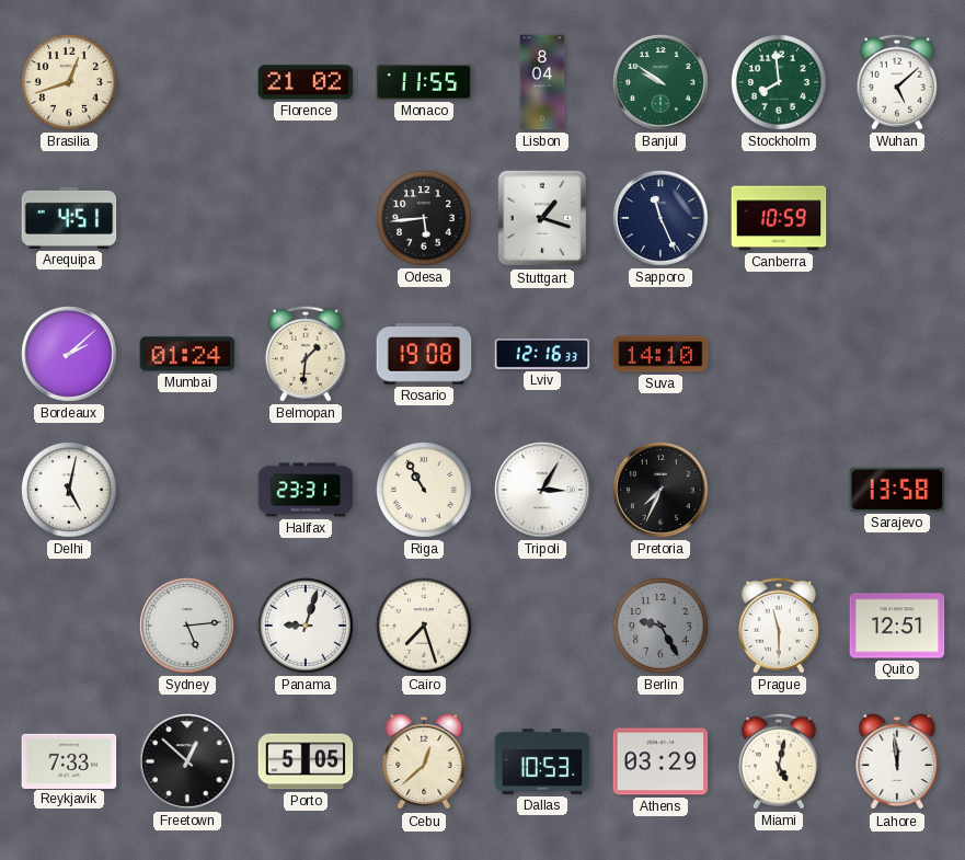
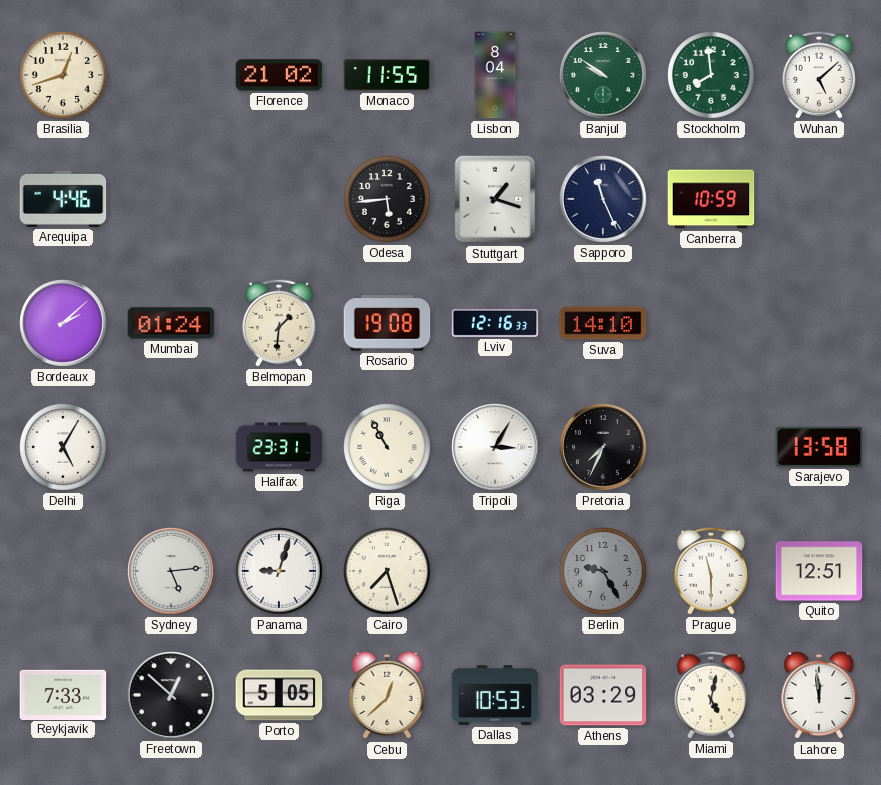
Arequipa: 4:51 -> 4:46
Delhi: 5:02 -> 5:05
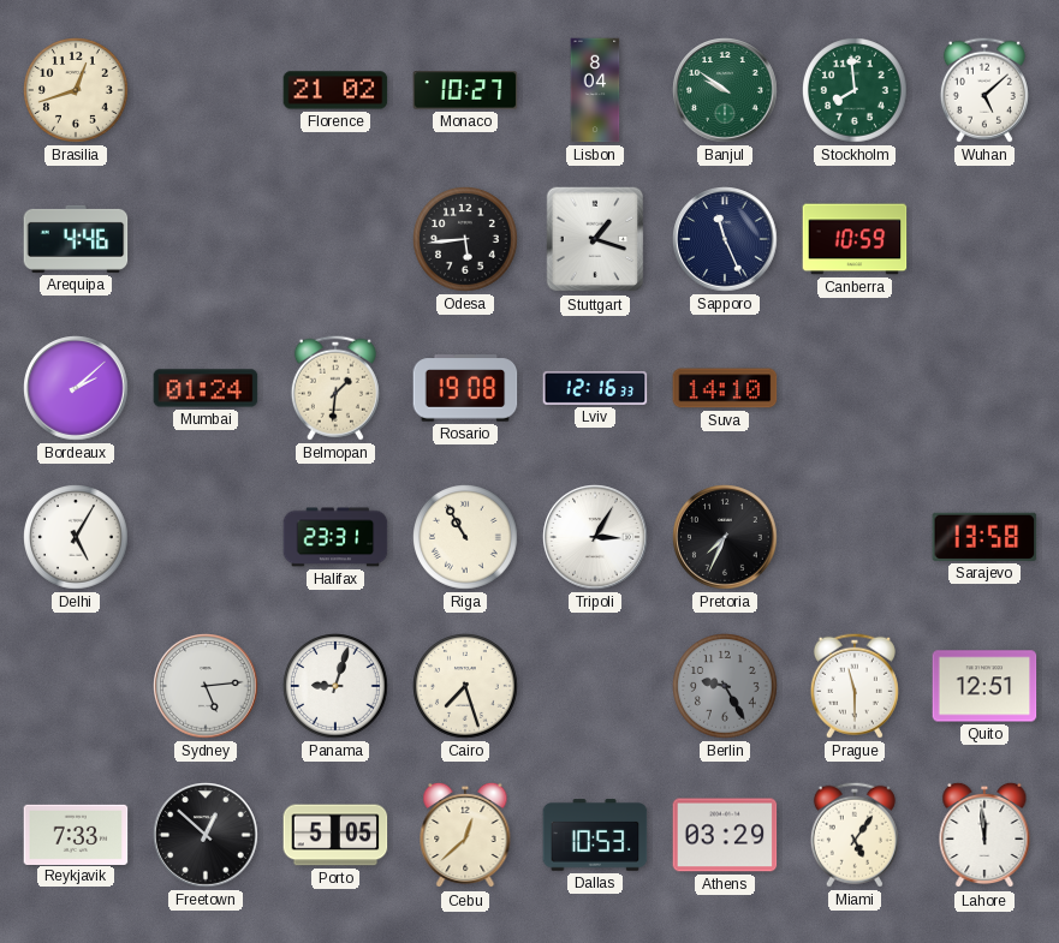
Monaco: 11:55 -> 10:27
Miami: 5:02 -> 5:06
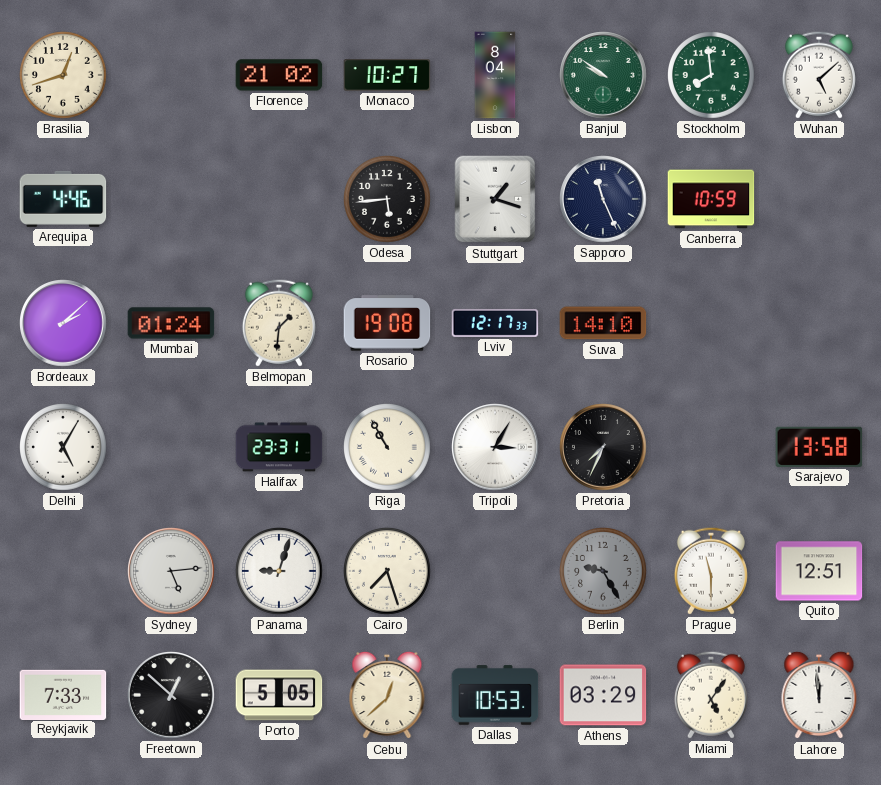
Lviv: 12:16 -> 12:17
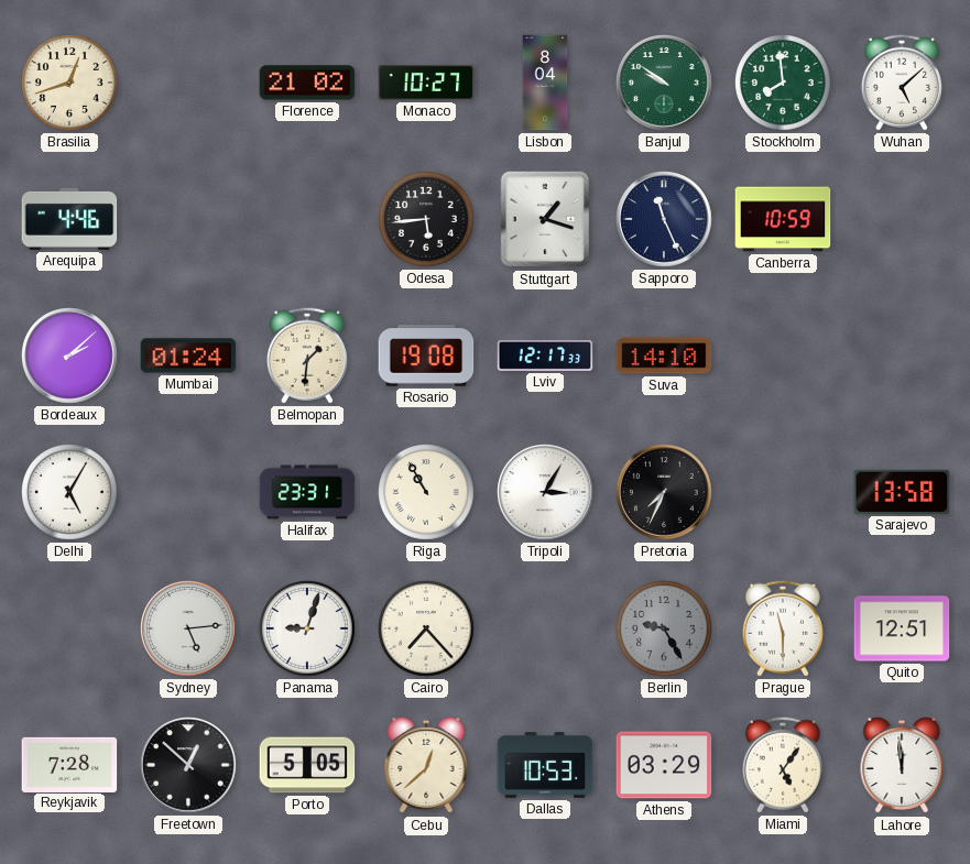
Cairo: 7:27 -> 7:23
Reykjavik: 7:33 -> 7:28
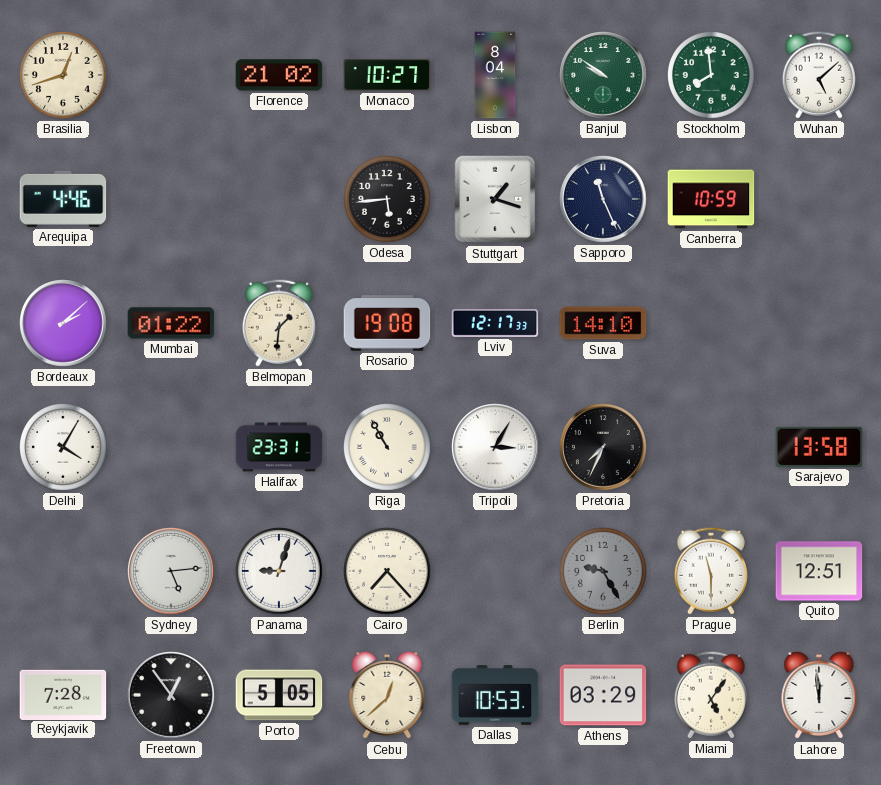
Mumbai: 01:24 -> 01:22
Delhi: 5:05 -> 4:05
Freetown: 12:52 -> 12:54
